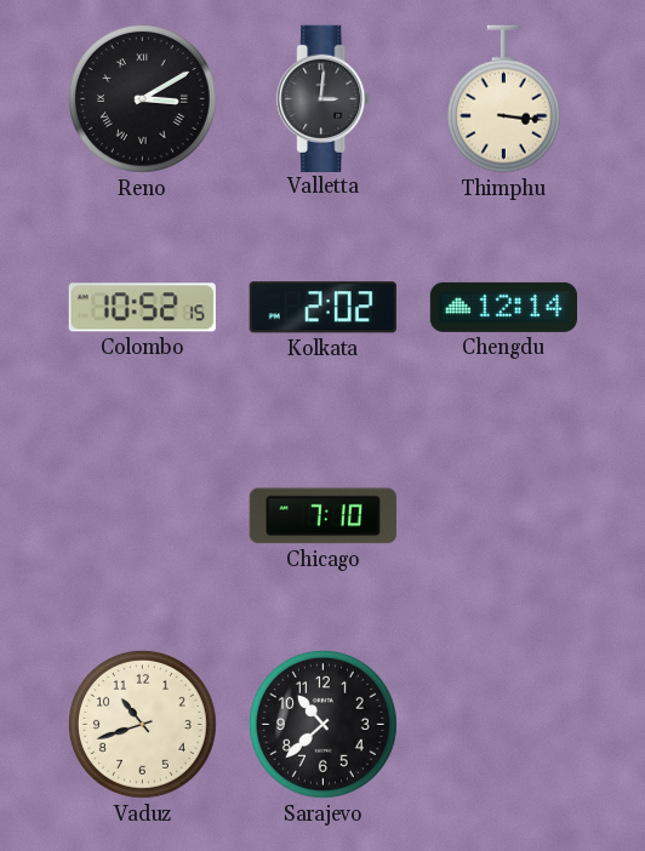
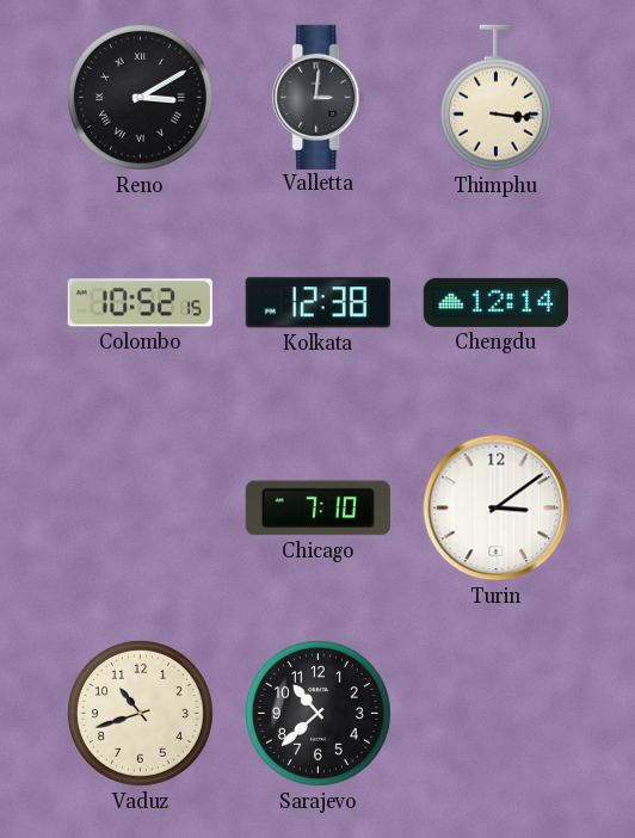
Kolkata: 2:02 -> 12:38
Turin: none -> 3:09
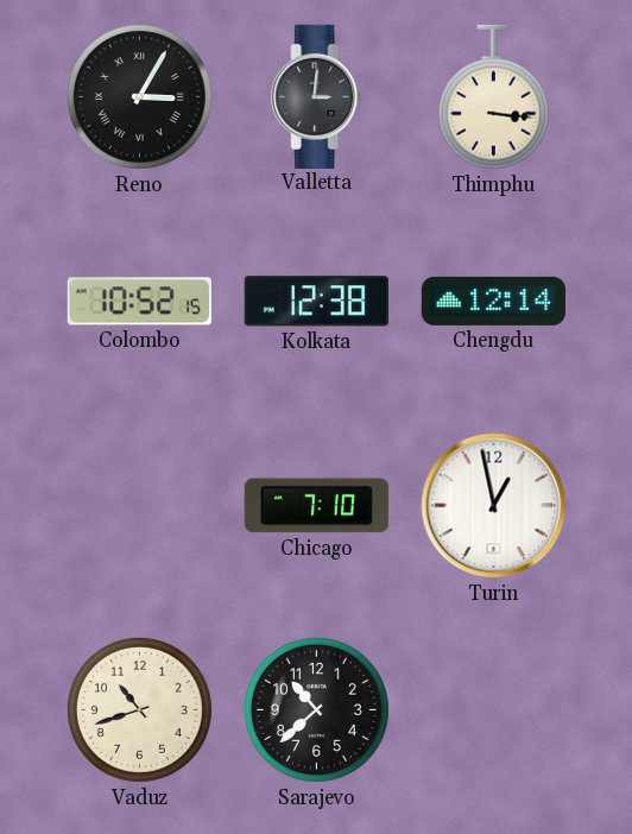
Reno: 3:10 -> 3:05
Turin: 3:09 -> 12:58
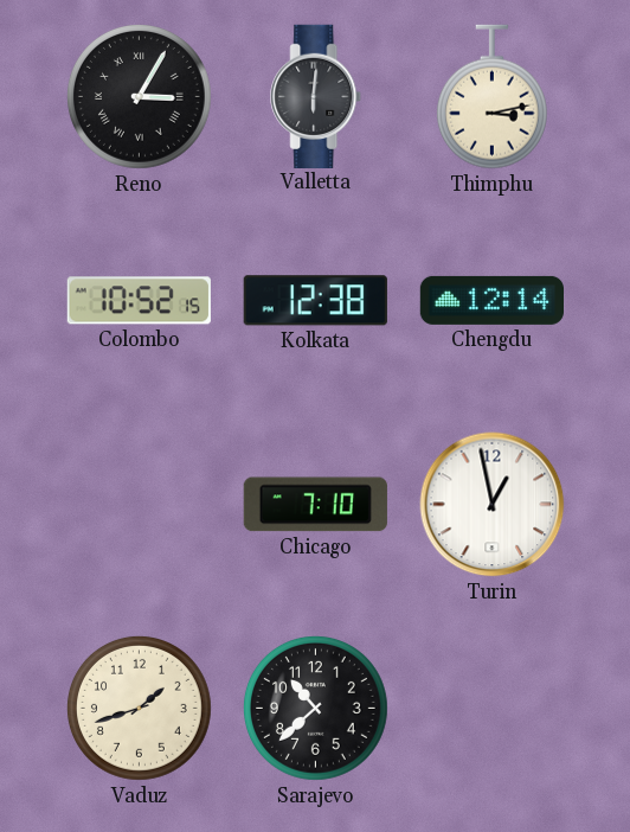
Valletta: 3:01 -> 6:01
Thimphu: 3:16 -> 3:13
Vaduz: 10:42 -> 1:42
